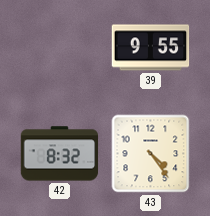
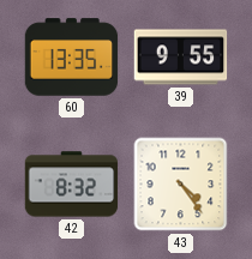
60: none -> 13:35
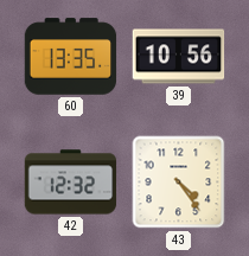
39: 9:55 -> 10:56
42: 8:32 -> 12:32
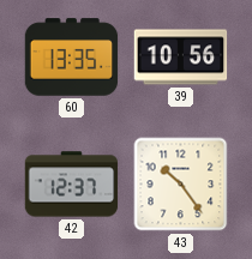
42: 12:32 -> 12:37
43: 4:24 -> 10:24
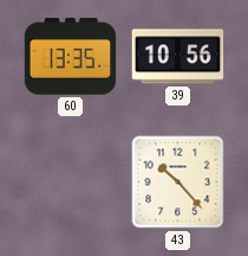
42: 12:37 -> none
43: 10:24 -> 10:23
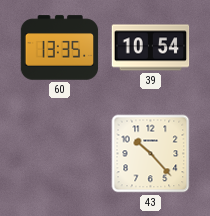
39: 10:56 -> 10:54
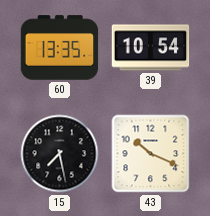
15: none -> 7:28
43: 10:23 -> 10:19
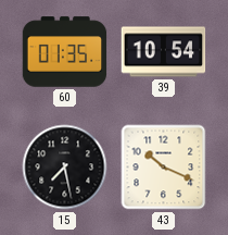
60: 13:35 -> 01:35
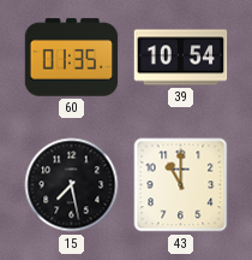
43: 10:19 -> 11:00
